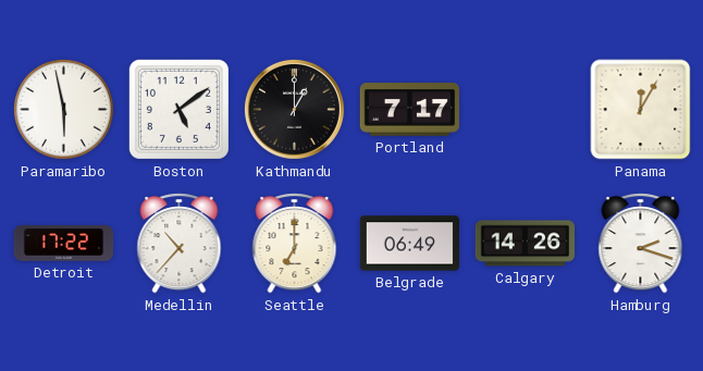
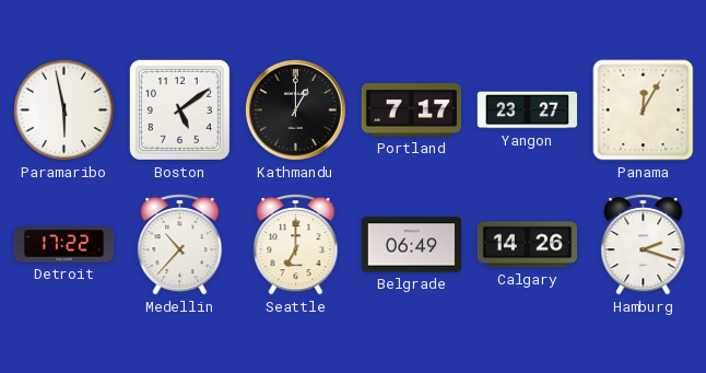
Yangon: none -> 23:27
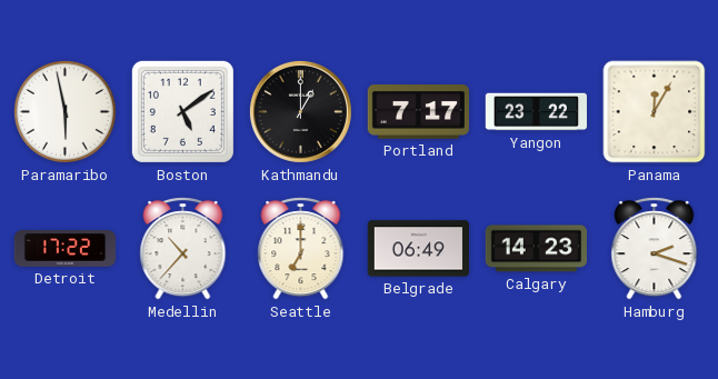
Yangon: 23:27 -> 23:22
Calgary: 14:26 -> 14:23
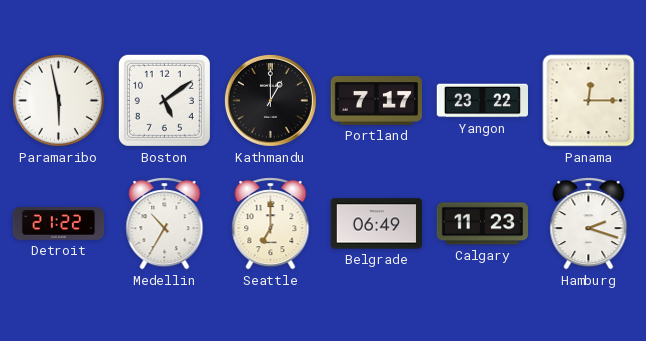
Panama: 12:05 -> 12:15
Detroit: 17:22 -> 21:22
Medellin: 10:37 -> 10:35
Calgary: 14:23 -> 11:23
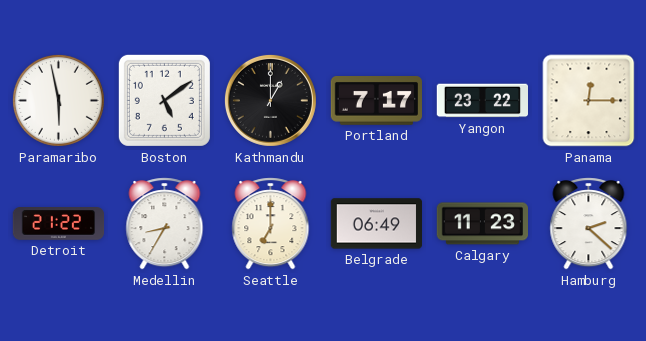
Medellin: 10:35 -> 8:35
Hamburg: 2:18 -> 2:22
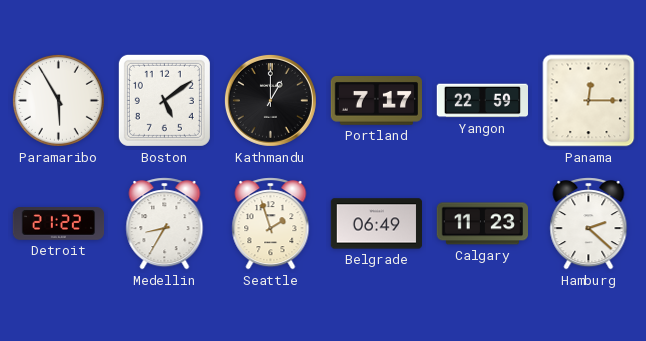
Paramaribo: 5:58 -> 5:55
Yangon: 23:22 -> 22:59
Seattle: 7:00 -> 1:57
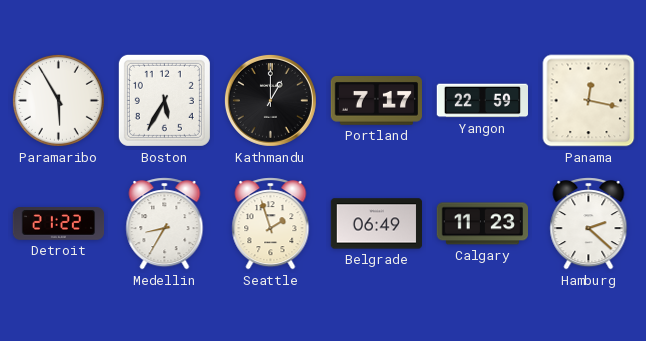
Boston: 5:09 -> 5:35
Panama: 12:15 -> 12:17
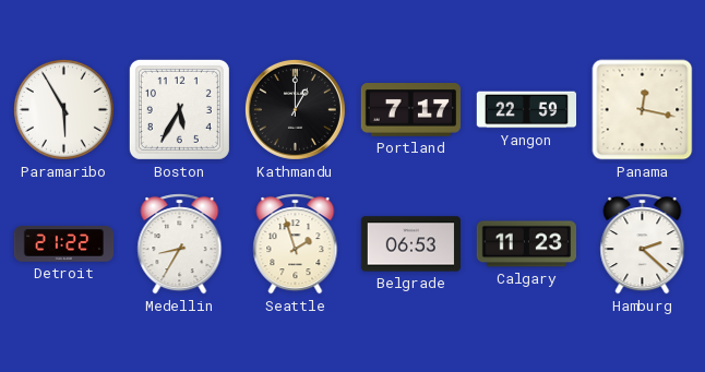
Belgrade: 06:49 -> 06:53
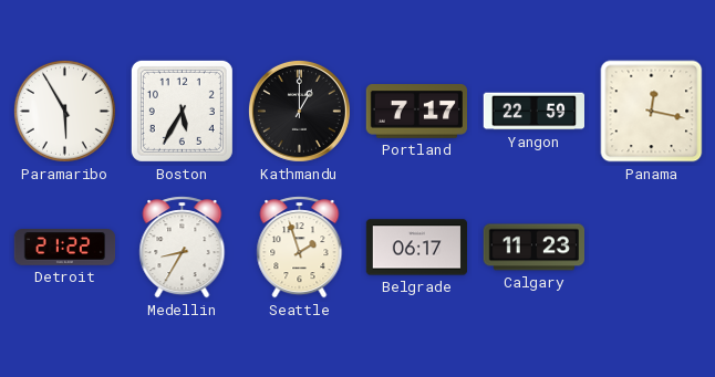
Belgrade: 06:53 -> 06:17
Hamburg: 2:22 -> none
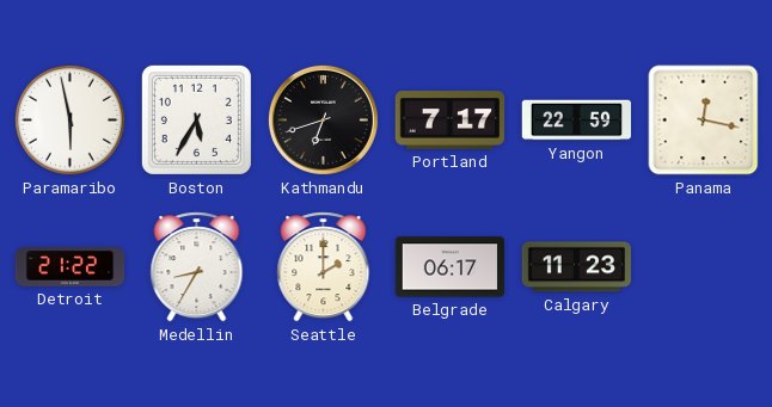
Paramaribo: 5:55 -> 5:58
Kathmandu: 1:00 -> 6:42
Seattle: 1:57 -> 2:00
